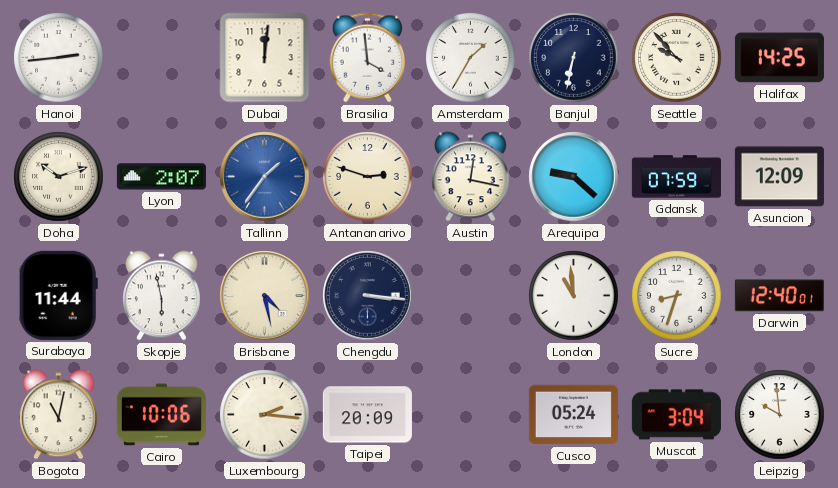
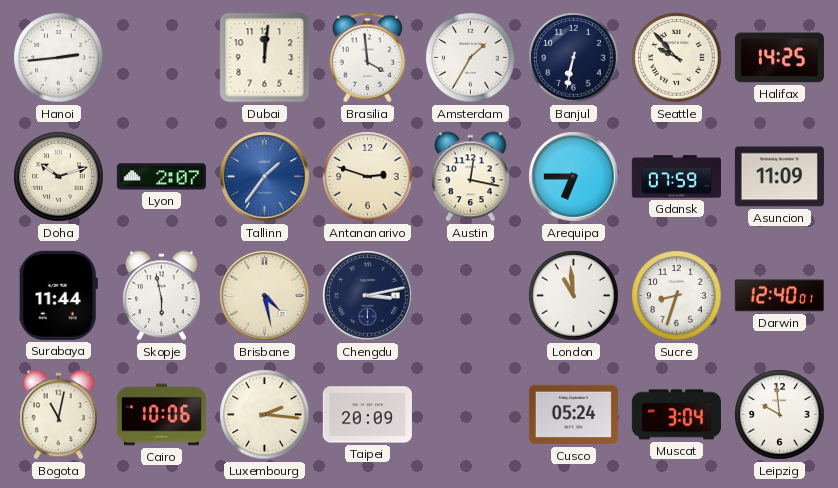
Arequipa: 9:22 -> 6:45
Asuncion: 12:09 -> 11:09
Chengdu: 3:16 -> 3:13
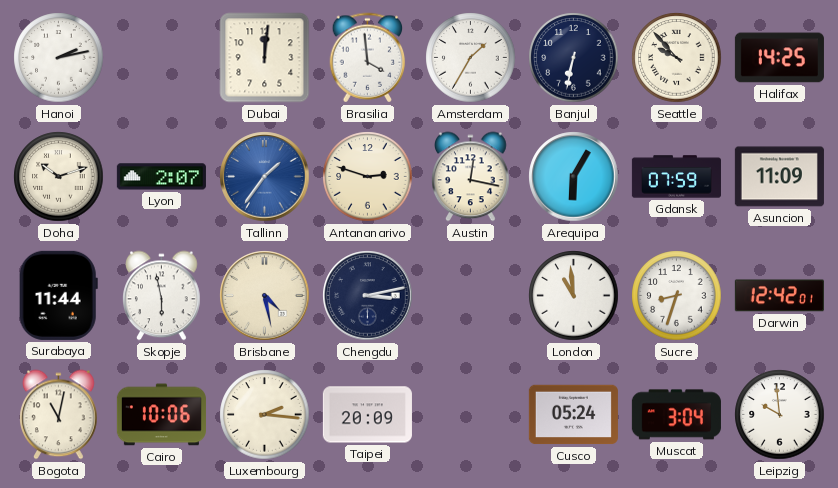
Hanoi: 2:44 -> 2:13
Arequipa: 6:45 -> 6:05
Darwin: 12:40 -> 12:42
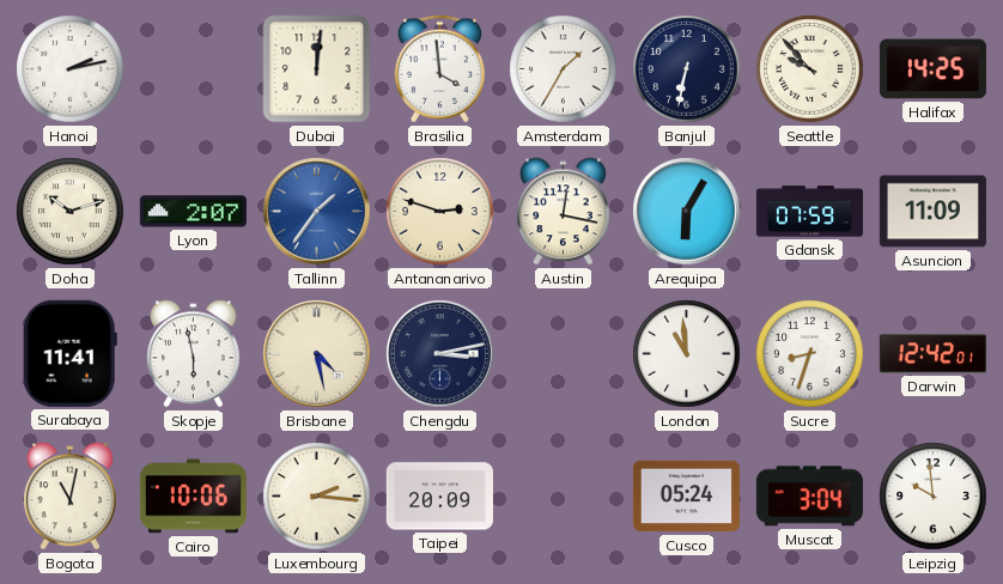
Surabaya: 11:44 -> 11:41
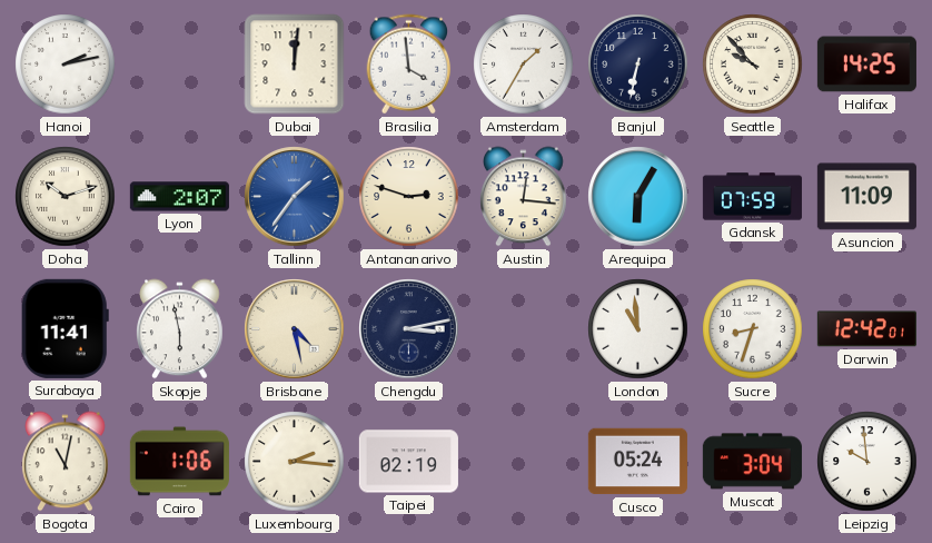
Austin: 12:17 -> 12:16
Cairo: 10:06 -> 1:06
Taipei: 20:09 -> 02:19
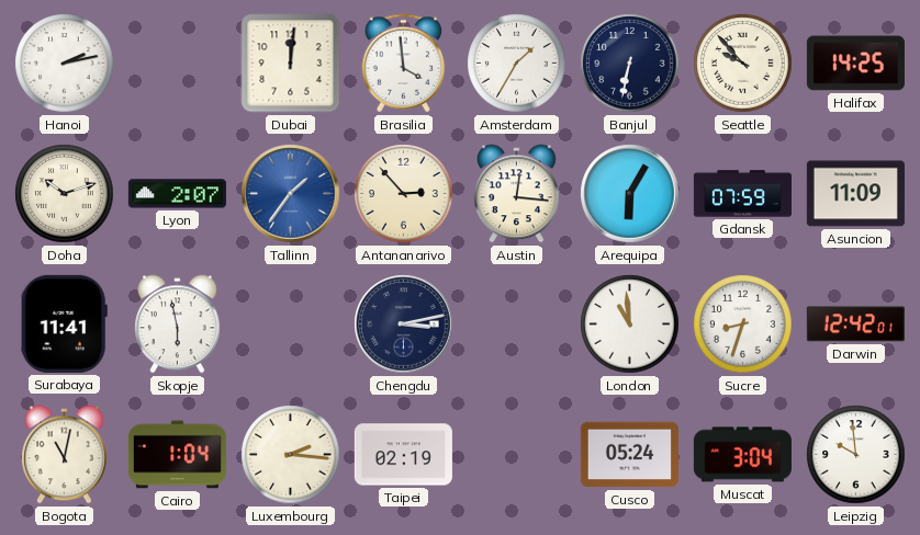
Antananarivo: 2:48 -> 2:53
Brisbane: 4:28 -> none
Cairo: 1:06 -> 1:04
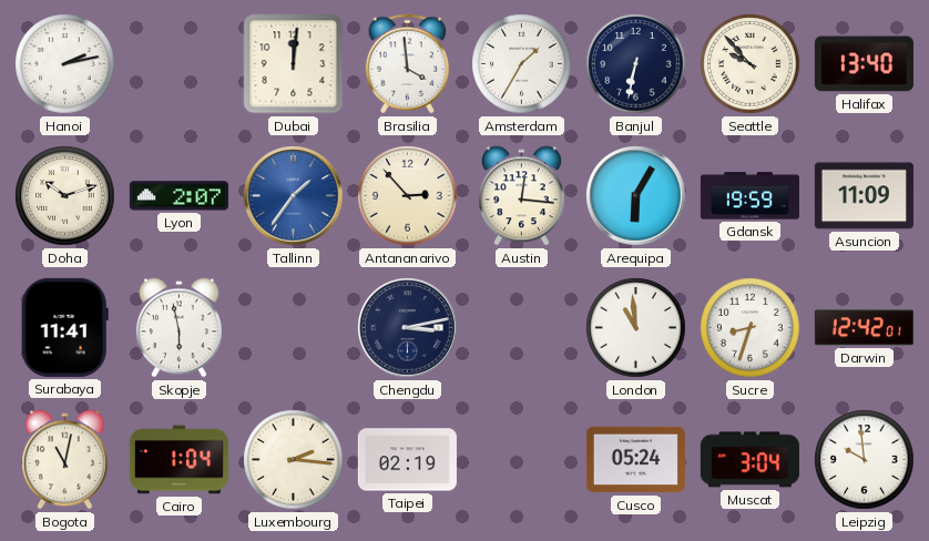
Halifax: 14:25 -> 13:40
Gdansk: 07:59 -> 19:59
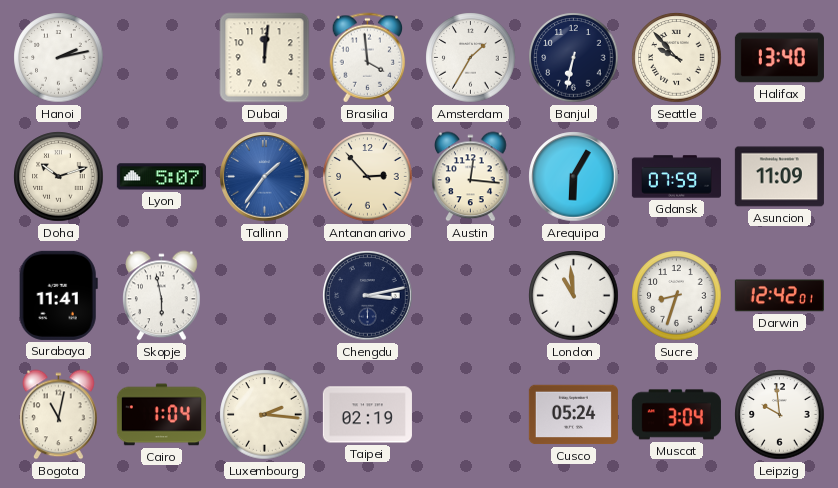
Lyon: 2:07 -> 5:07
Gdansk: 19:59 -> 07:59
